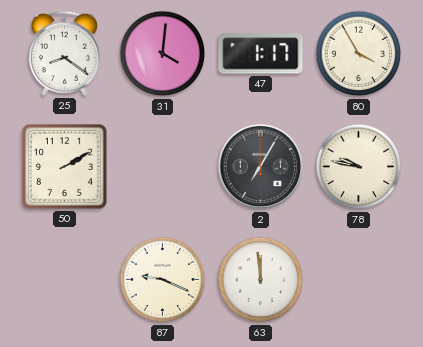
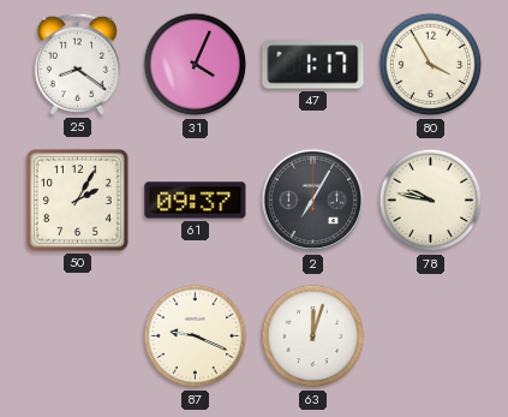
31: 4:01 -> 4:04
50: 2:10 -> 2:05
61: none -> 09:37
63: 11:59 -> 12:03
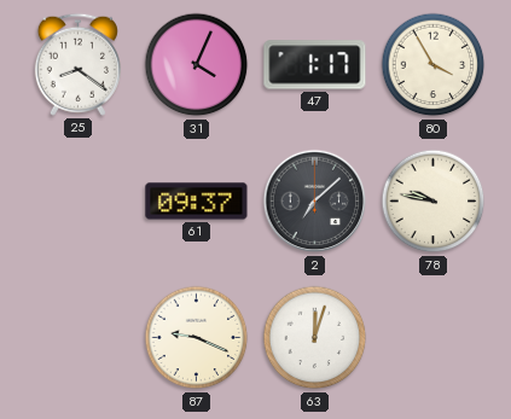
50: 2:05 -> none
2: 7:05 -> 7:08
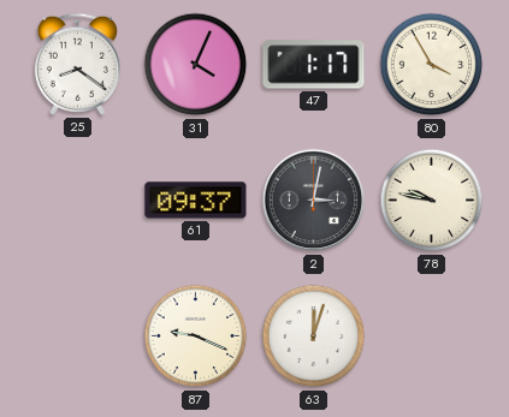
2: 7:08 -> 3:02
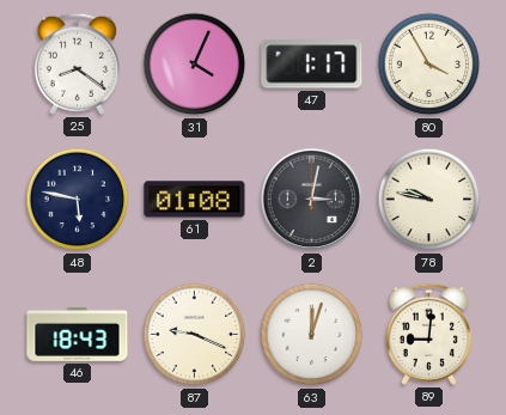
48: none -> 5:47
61: 09:37 -> 01:08
46: none -> 18:43
89: none -> 9:01
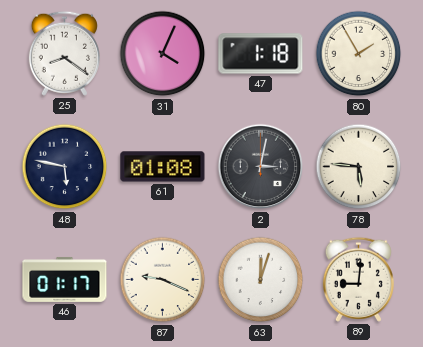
47: 1:17 -> 1:18
80: 3:55 -> 1:55
78: 9:47 -> 5:46
46: 18:43 -> 01:17
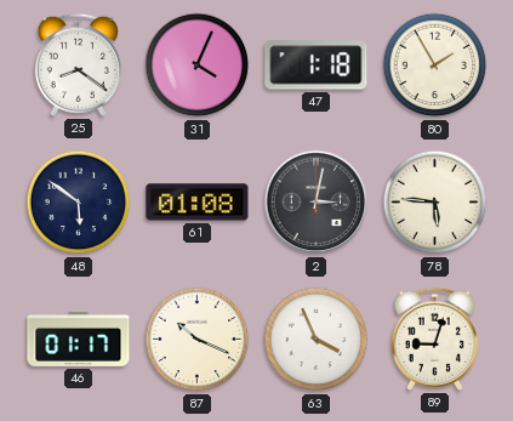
48: 5:47 -> 5:51
87: 9:19 -> 10:19
63: 12:03 -> 3:56
89: 9:01 -> 9:03
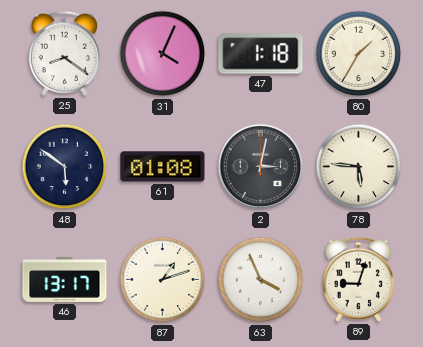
80: 1:55 -> 1:35
46: 01:17 -> 13:17
87: 10:19 -> 1:12
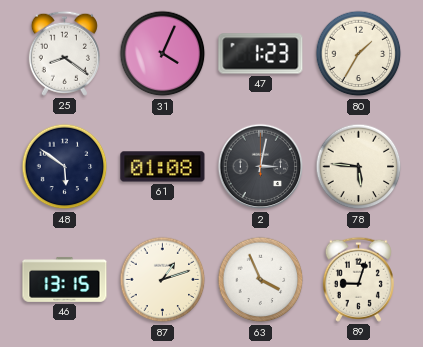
47: 1:18 -> 1:23
46: 13:17 -> 13:15
